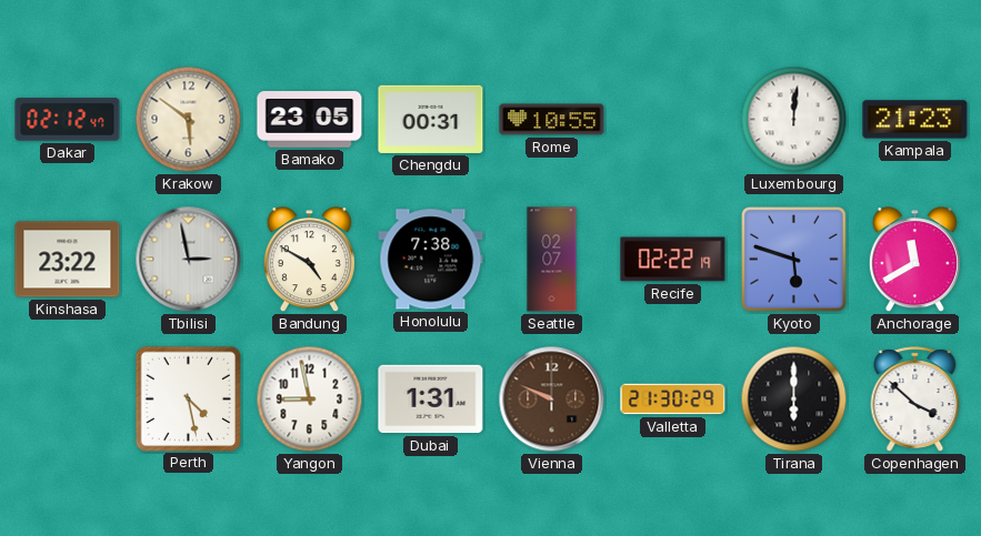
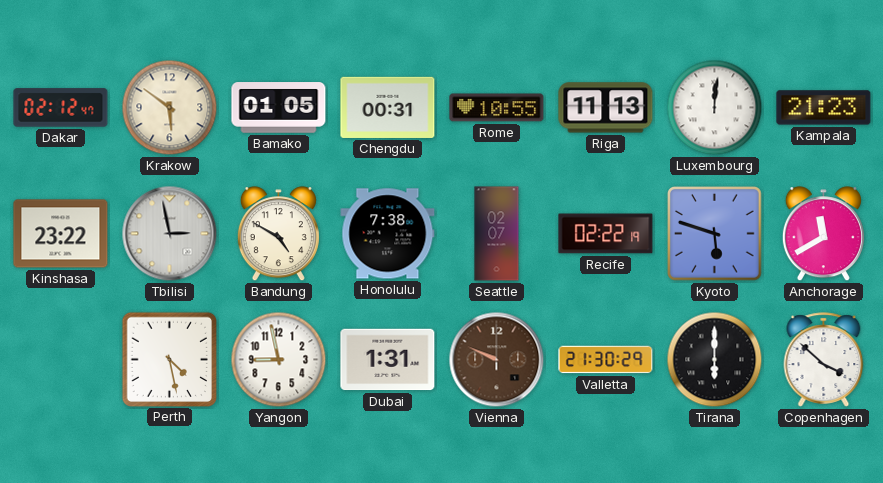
Bamako: 23:05 -> 01:05
Riga: none -> 11:13
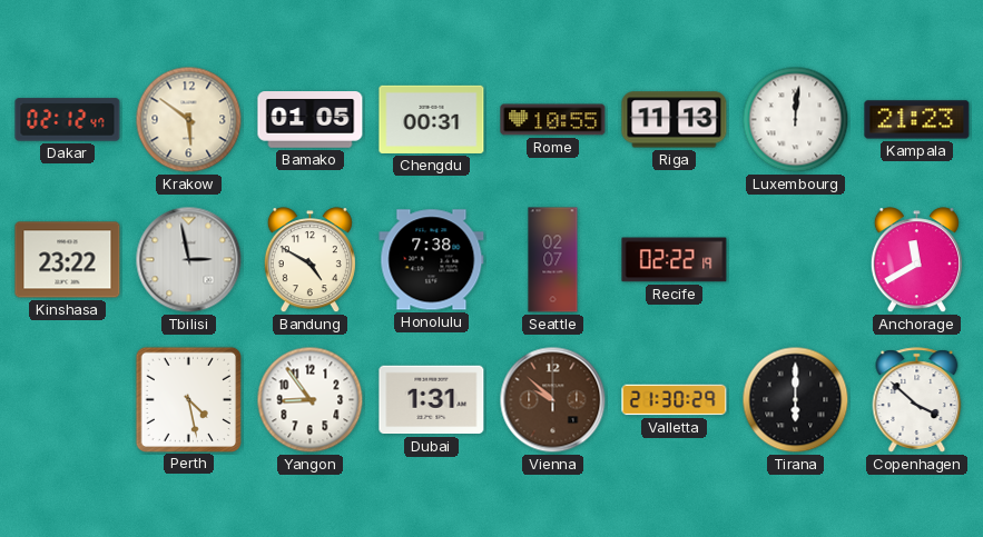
Kyoto: 5:48 -> none
Yangon: 8:58 -> 8:54
Vienna: 9:49 -> 9:52
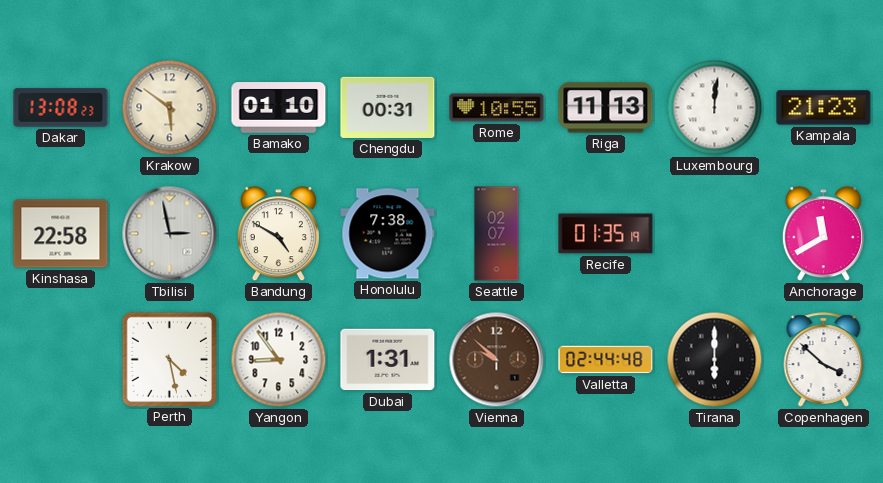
Dakar: 02:12 -> 13:08
Bamako: 01:05 -> 01:10
Kinshasa: 23:22 -> 22:58
Recife: 02:22 -> 01:35
Valletta: 21:30 -> 02:44
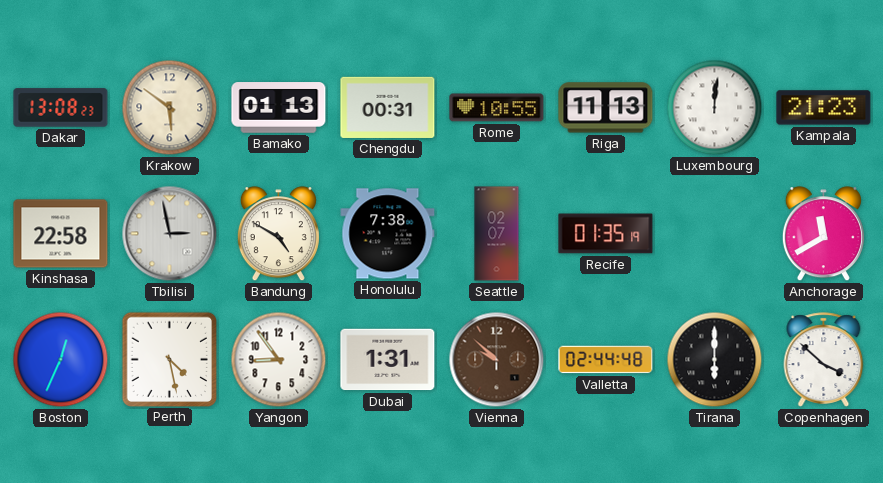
Bamako: 01:10 -> 01:13
Boston: none -> 12:34
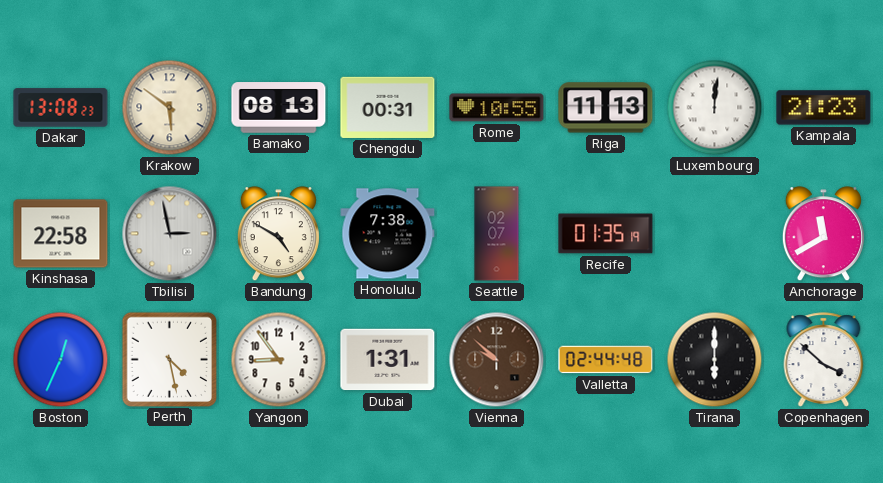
Bamako: 01:13 -> 08:13
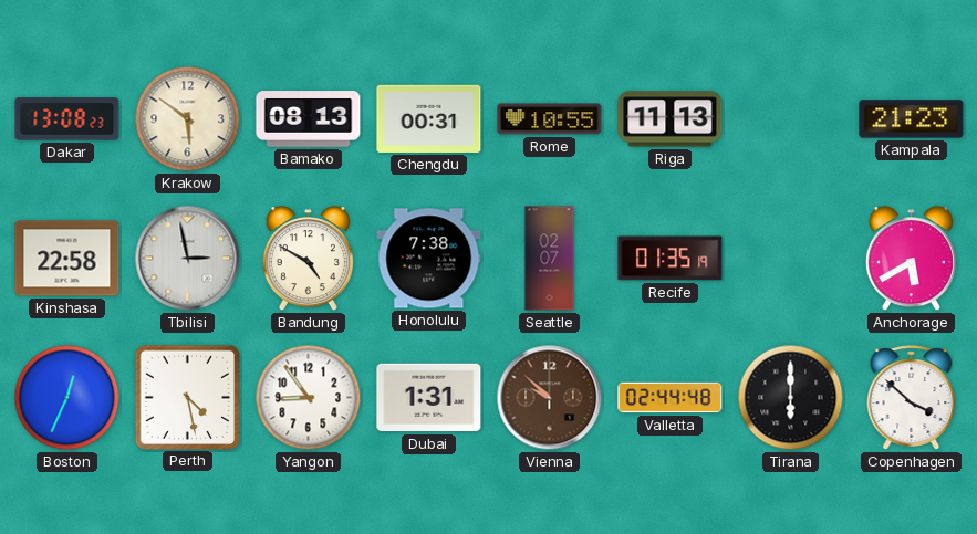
Luxembourg: 12:01 -> none
Anchorage: 11:40 -> 5:40
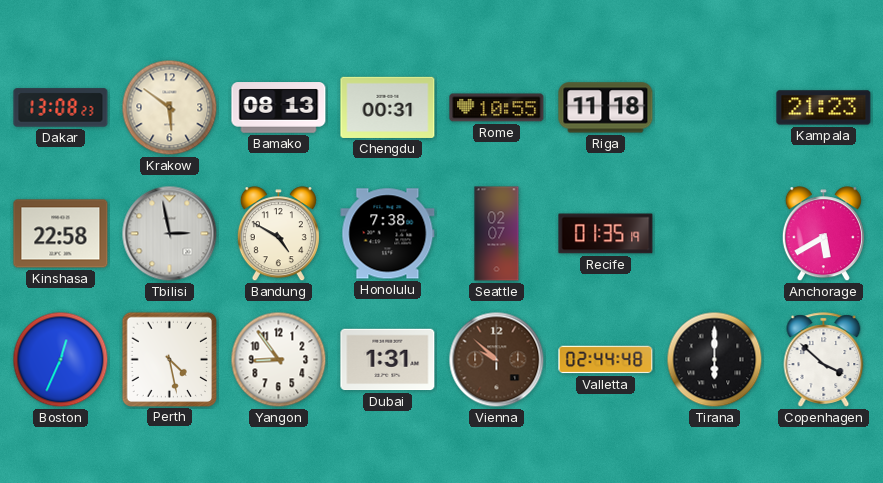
Riga: 11:13 -> 11:18
